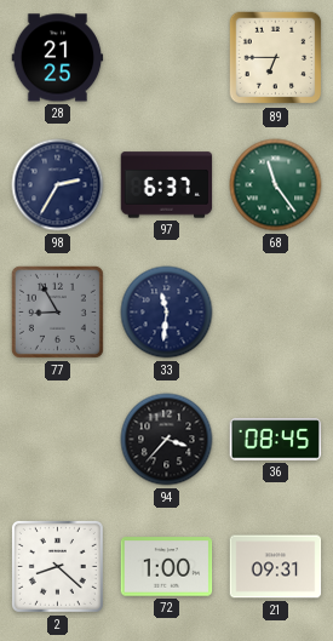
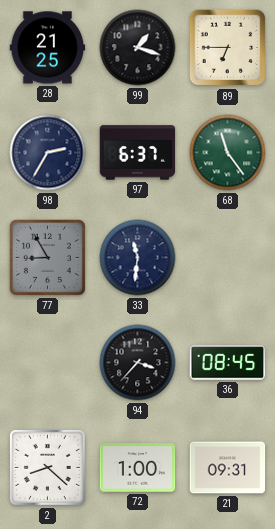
99: none -> 1:18
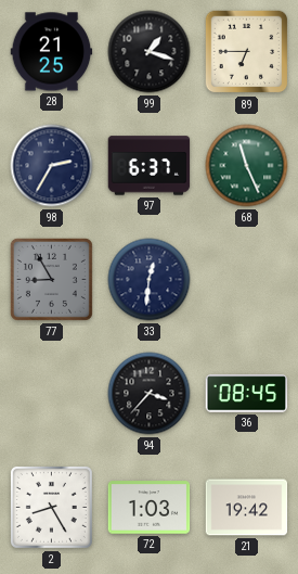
68: 11:24 -> 11:26
33: 11:31 -> 12:31
2: 8:22 -> 8:25
72: 1:00 -> 1:03
21: 09:31 -> 19:42
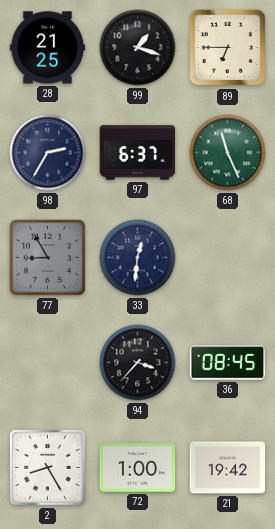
72: 1:03 -> 1:00
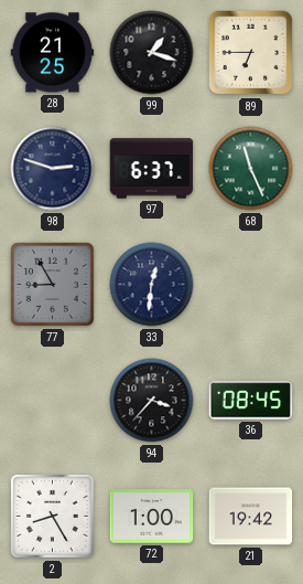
98: 2:35 -> 2:48
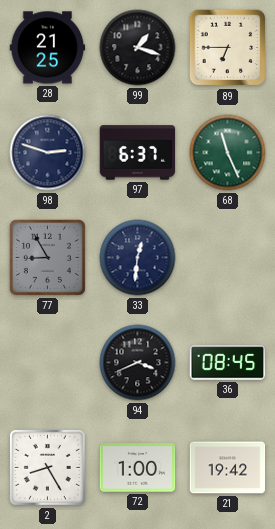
94: 3:37 -> 3:41
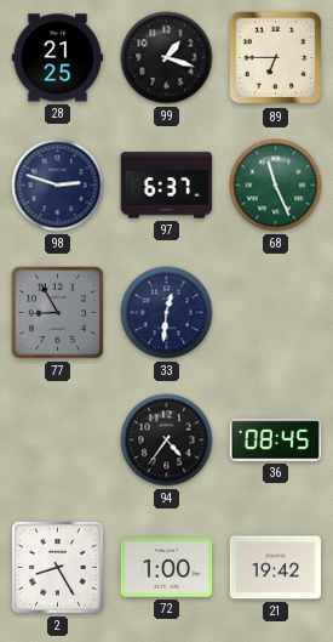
94: 3:41 -> 4:36
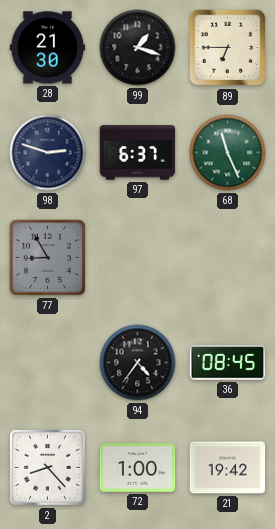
28: 21:25 -> 21:30
33: 12:31 -> none
2: 8:25 -> 8:23
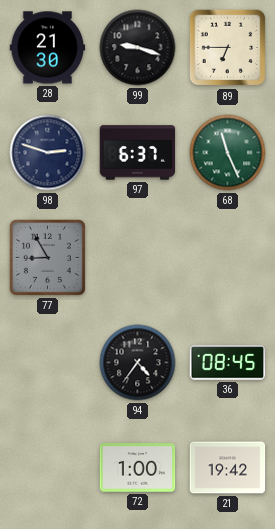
99: 1:18 -> 9:18
2: 8:23 -> none
